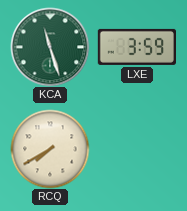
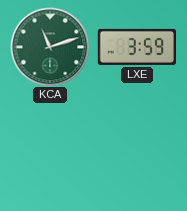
KCA: 11:27 -> 11:12
RCQ: 7:40 -> none
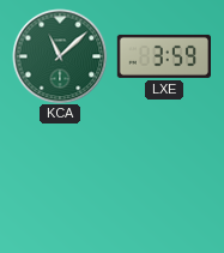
KCA: 11:12 -> 11:08
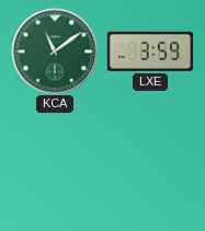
KCA: 11:08 -> 11:09
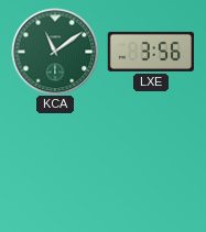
LXE: 3:59 -> 3:56
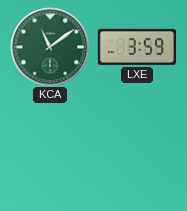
LXE: 3:56 -> 3:59
